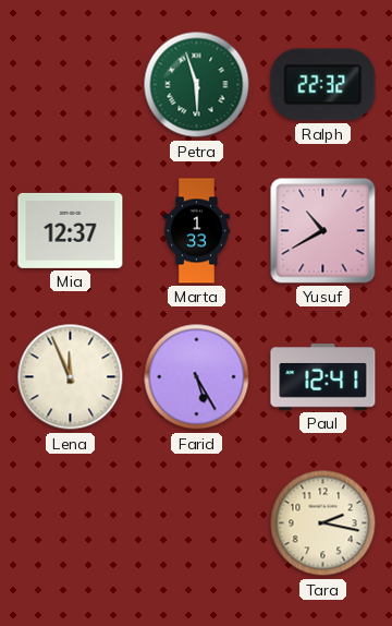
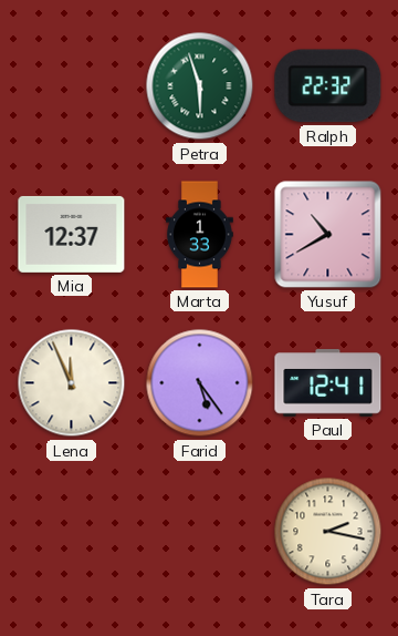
Farid: 5:25 -> 5:24
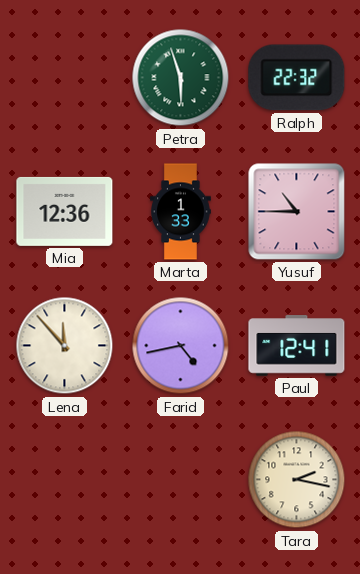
Mia: 12:37 -> 12:36
Yusuf: 10:40 -> 10:45
Lena: 11:56 -> 11:53
Farid: 5:24 -> 4:43
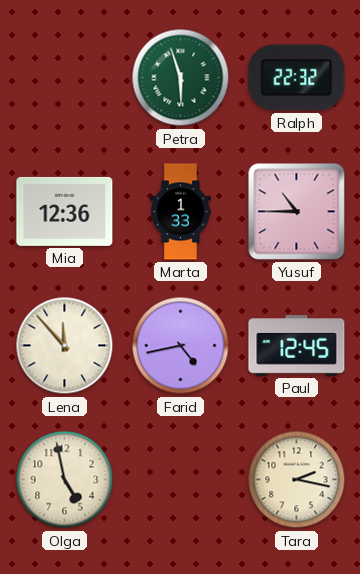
Paul: 12:41 -> 12:45
Olga: none -> 4:58
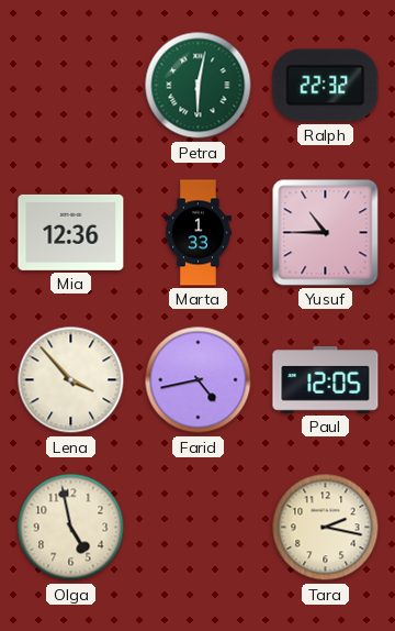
Petra: 5:57 -> 6:02
Lena: 11:53 -> 3:53
Paul: 12:45 -> 12:05
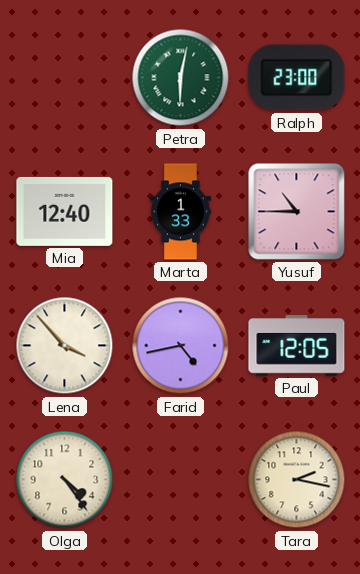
Ralph: 22:32 -> 23:00
Mia: 12:36 -> 12:40
Olga: 4:58 -> 4:24
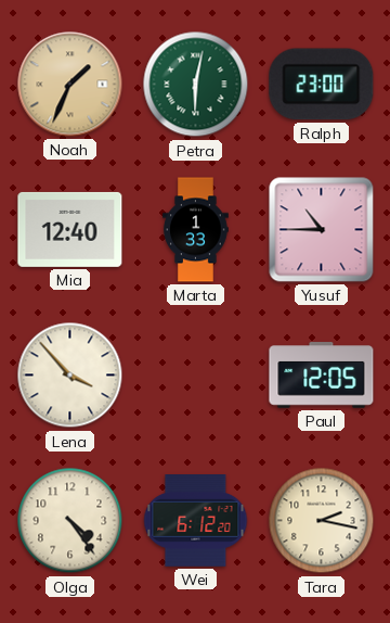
Noah: none -> 1:34
Farid: 4:43 -> none
Wei: none -> 6:12
